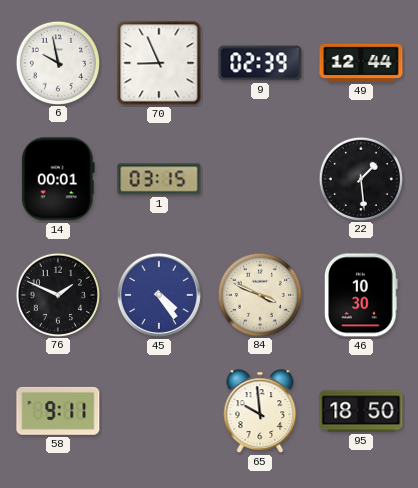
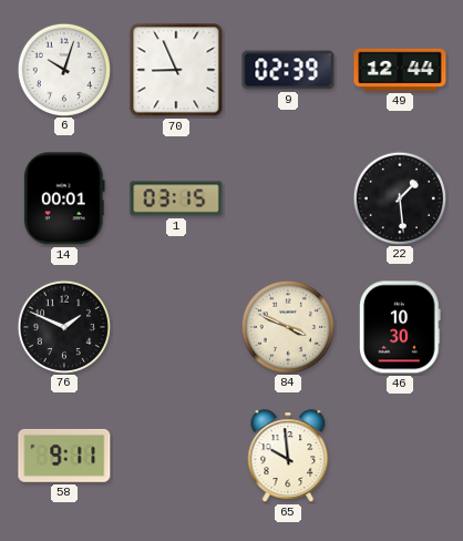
6: 9:58 -> 10:03
45: 4:24 -> none
95: 18:50 -> none
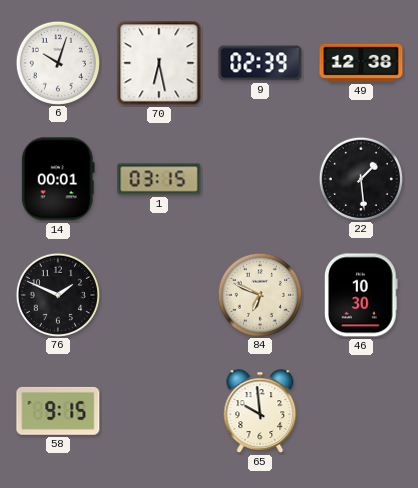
70: 8:56 -> 6:28
49: 12:44 -> 12:38
84: 3:49 -> 6:49
58: 9:11 -> 9:15
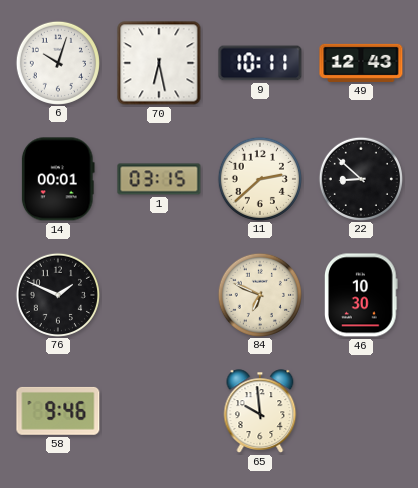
9: 02:39 -> 10:11
49: 12:38 -> 12:43
11: none -> 2:38
22: 1:29 -> 8:52
58: 9:15 -> 9:46
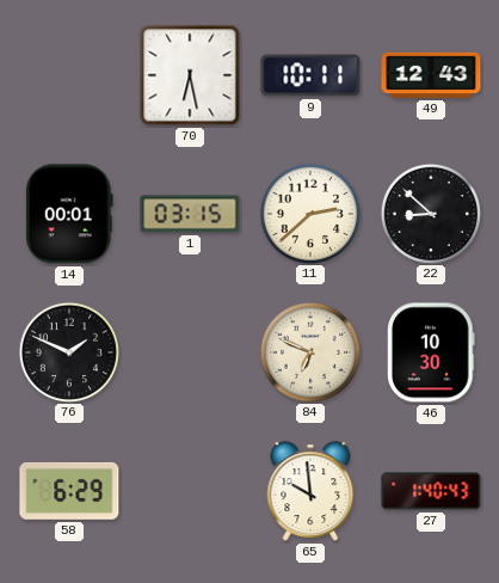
6: 10:03 -> none
58: 9:46 -> 6:29
27: none -> 1:40
